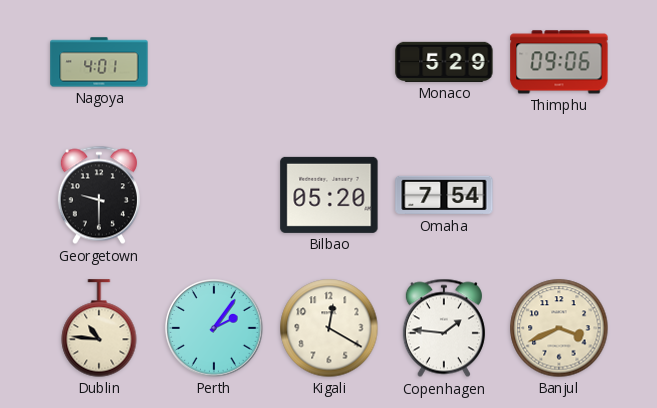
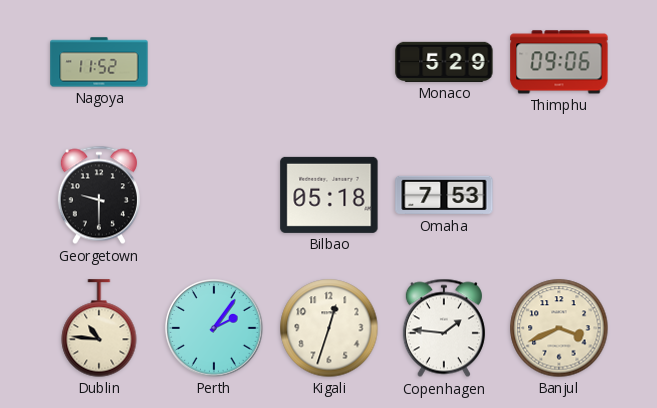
Nagoya: 4:01 -> 11:52
Bilbao: 05:20 -> 05:18
Omaha: 7:54 -> 7:53
Kigali: 12:20 -> 12:33
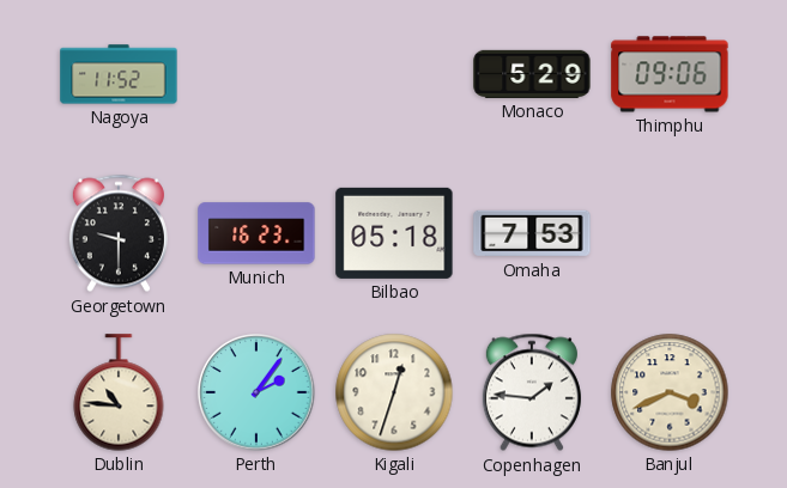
Munich: none -> 16:23
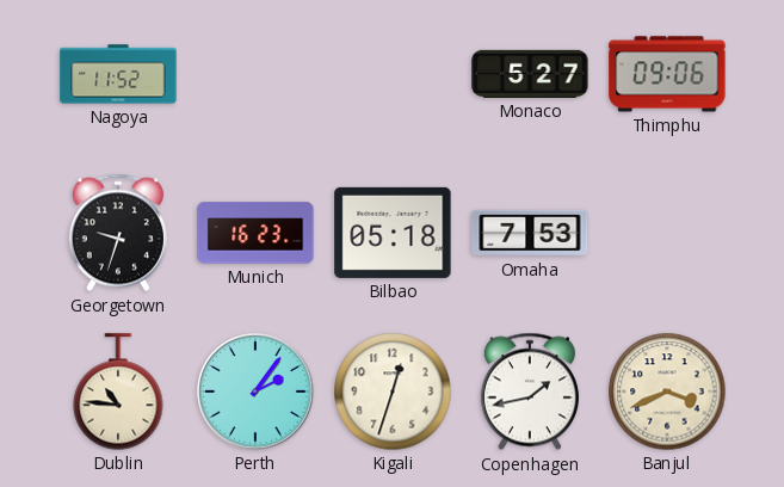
Monaco: 5:29 -> 5:27
Georgetown: 9:30 -> 9:33
Copenhagen: 1:46 -> 1:43
